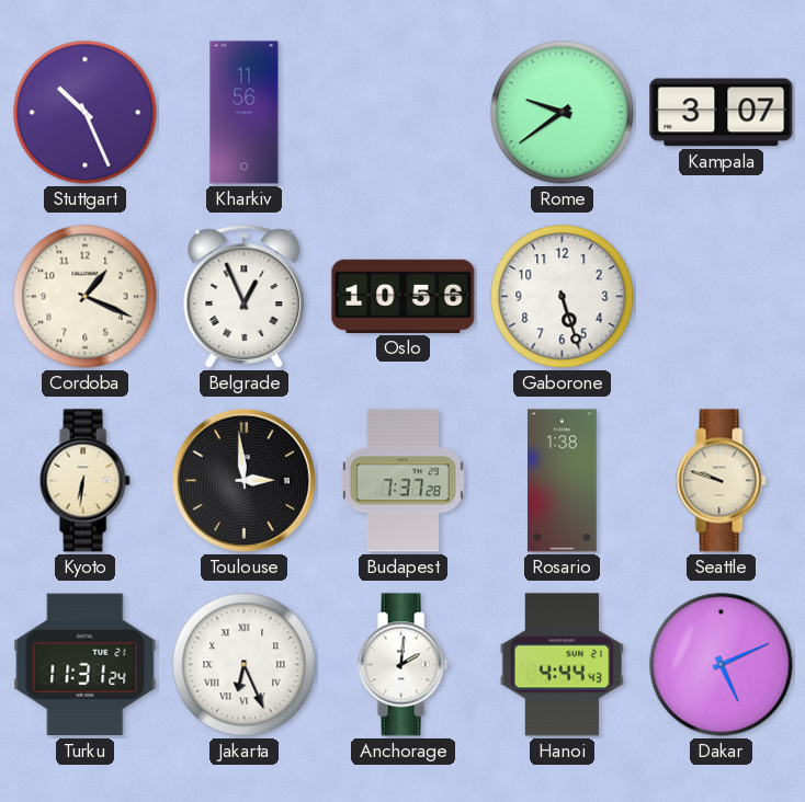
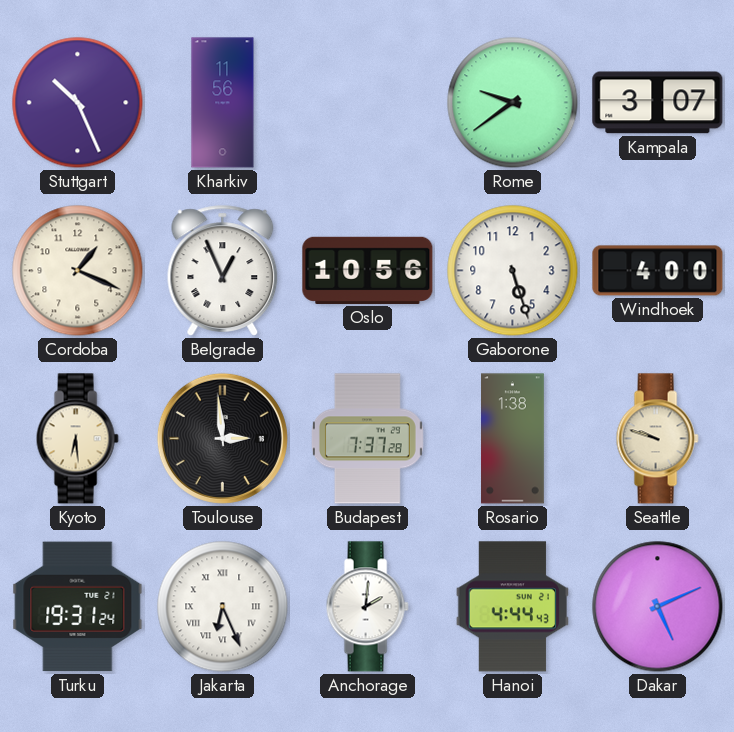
Windhoek: none -> 4:00
Kyoto: 6:31 -> 6:29
Turku: 11:31 -> 19:31
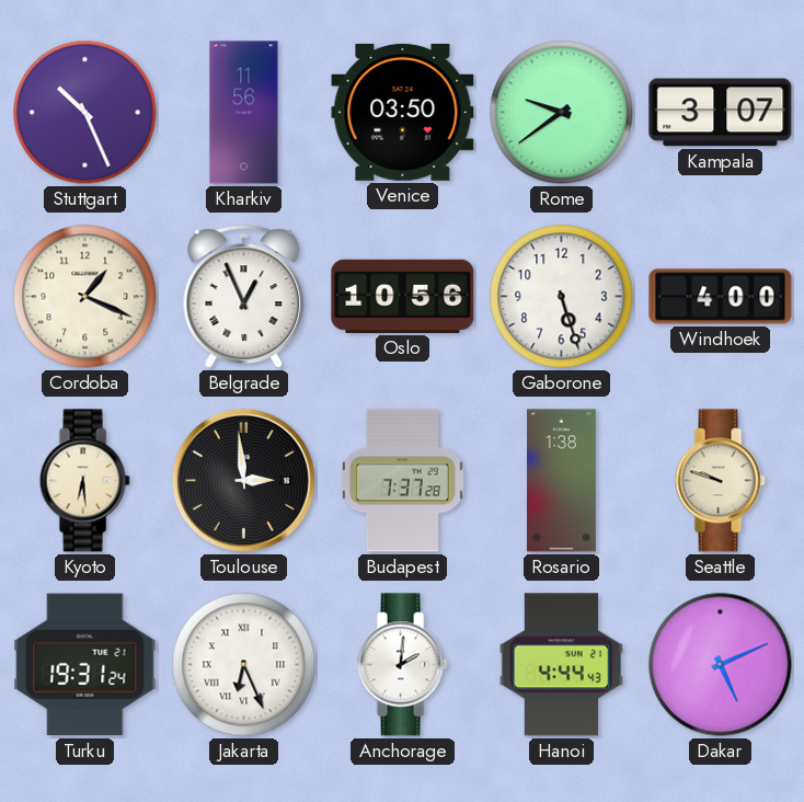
Venice: none -> 03:50
